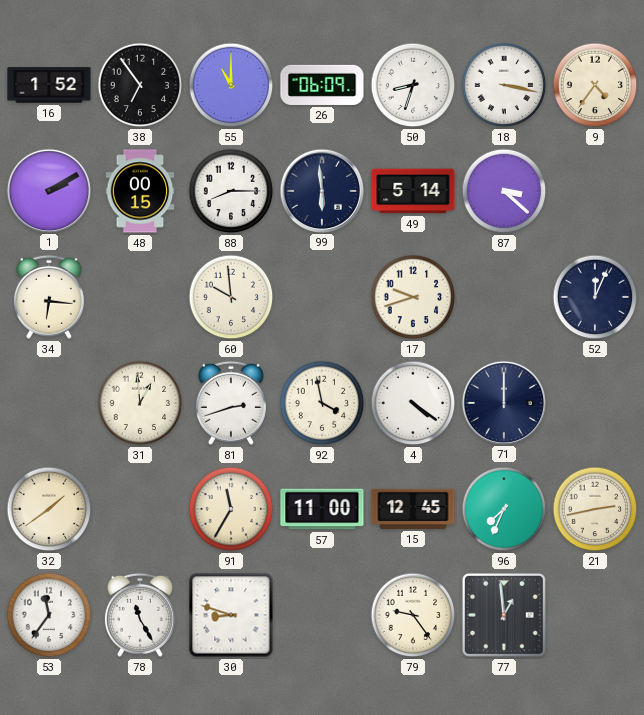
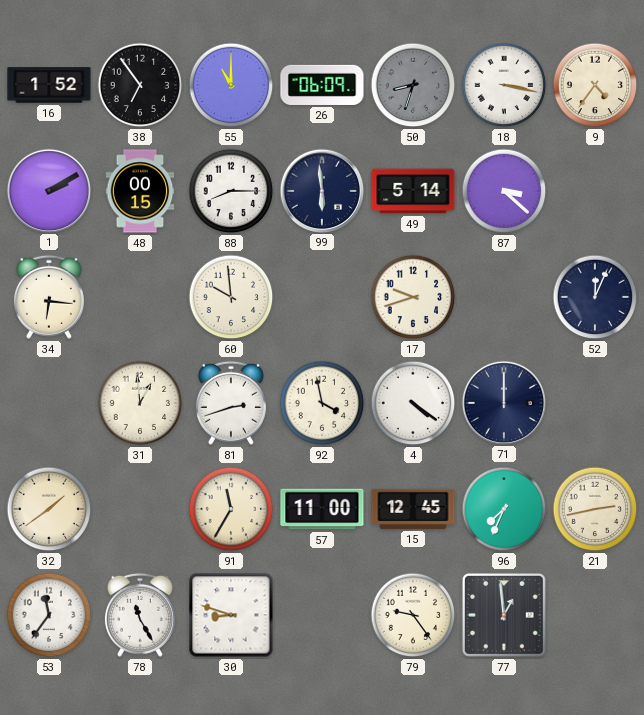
50 dial: white -> grey
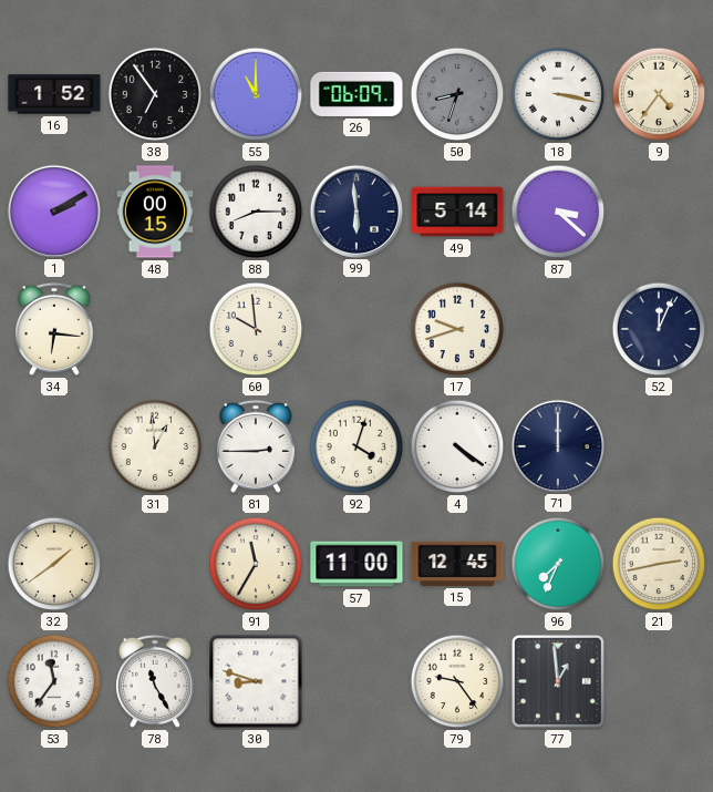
81: 2:42 -> 2:45
92: 3:58 -> 4:03
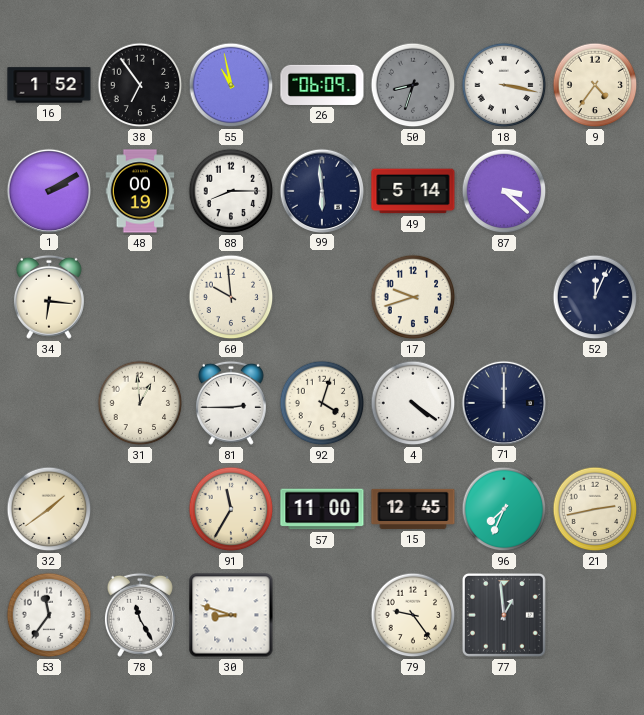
55: 11:00 -> 10:58
48: 00:15 -> 00:19
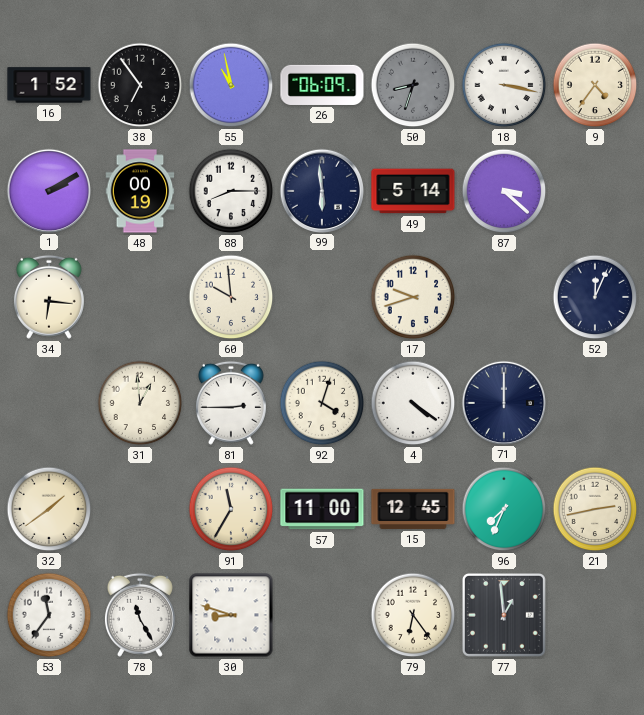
79: 9:24 -> 6:24
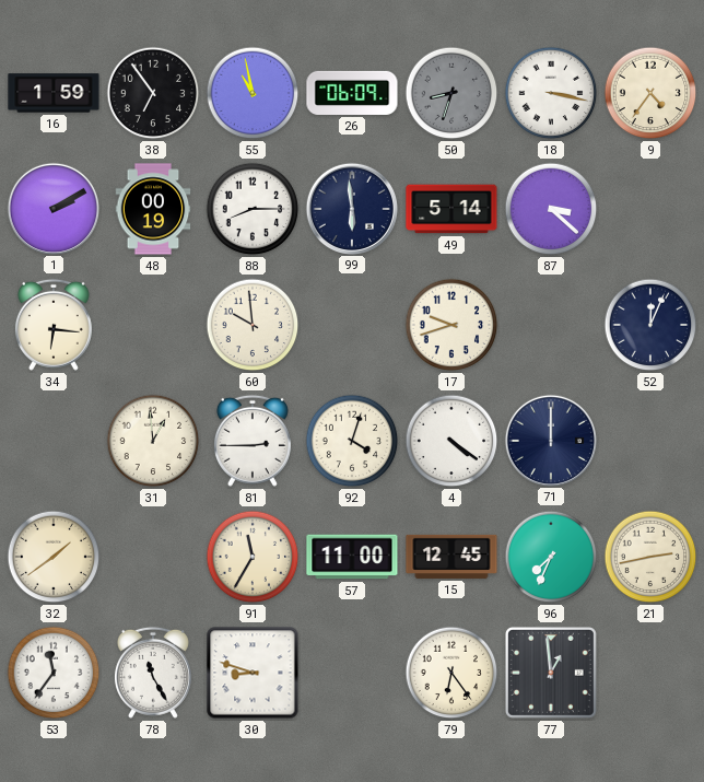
16: 1:52 -> 1:59
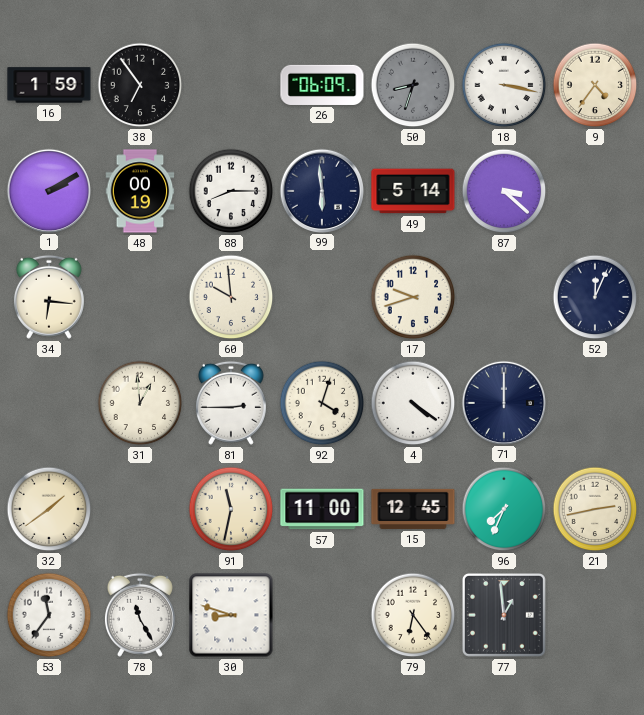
55: 10:58 -> none
91: 11:35 -> 11:32
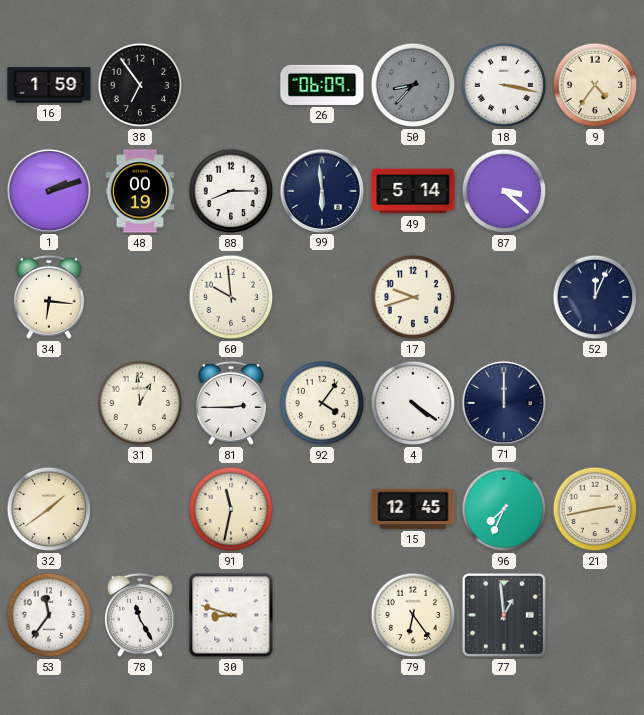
50: 8:33 -> 8:37
1: 2:10 -> 2:12
92: 4:03 -> 4:06
57: 11:00 -> none
